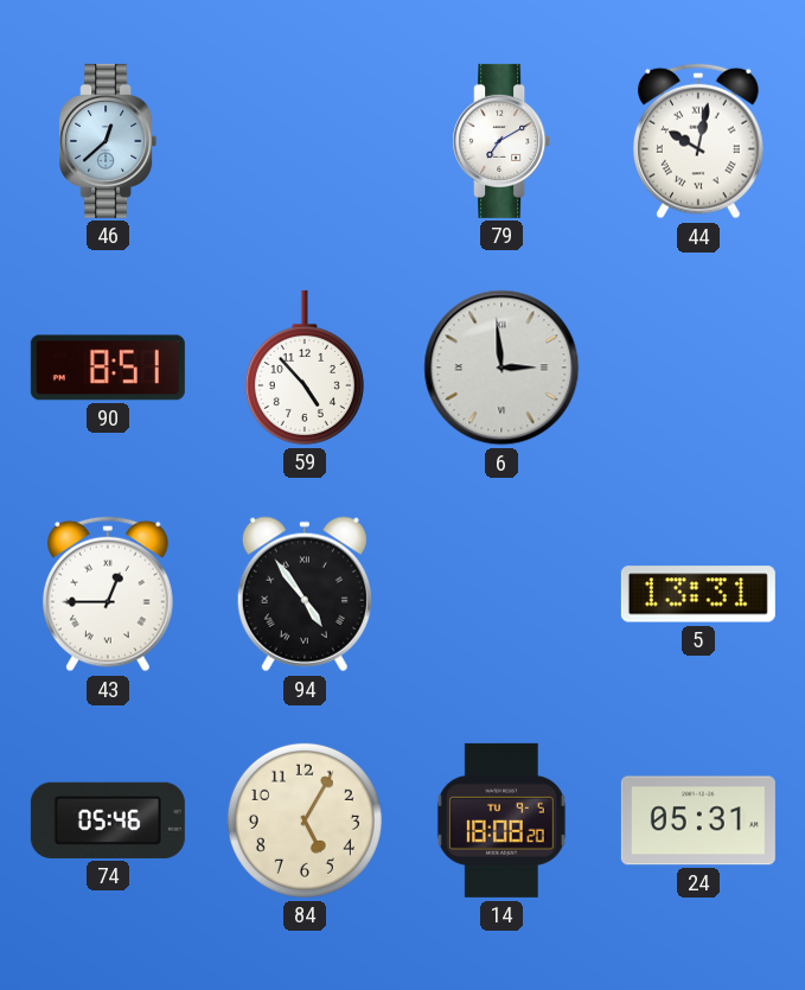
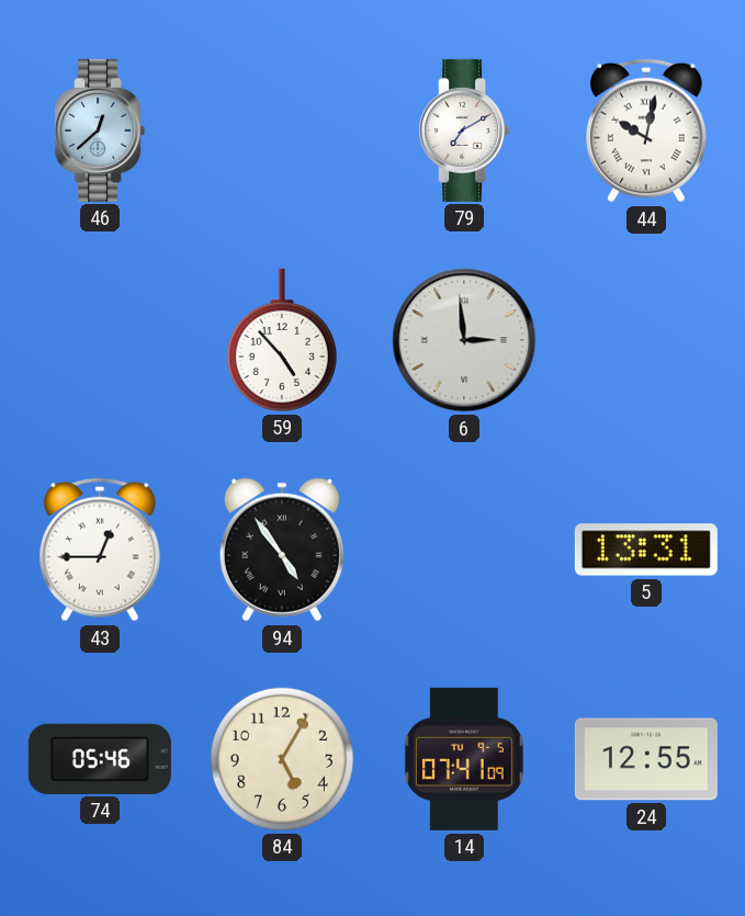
90: 8:51 -> none
14: 18:08 -> 07:41
24: 05:31 -> 12:55
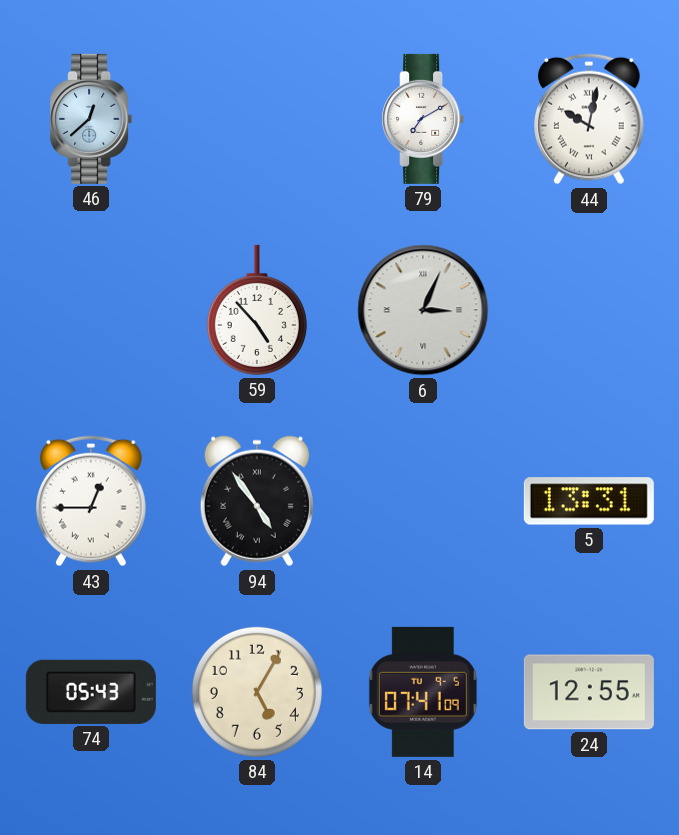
6: 2:59 -> 3:04
74: 05:46 -> 05:43
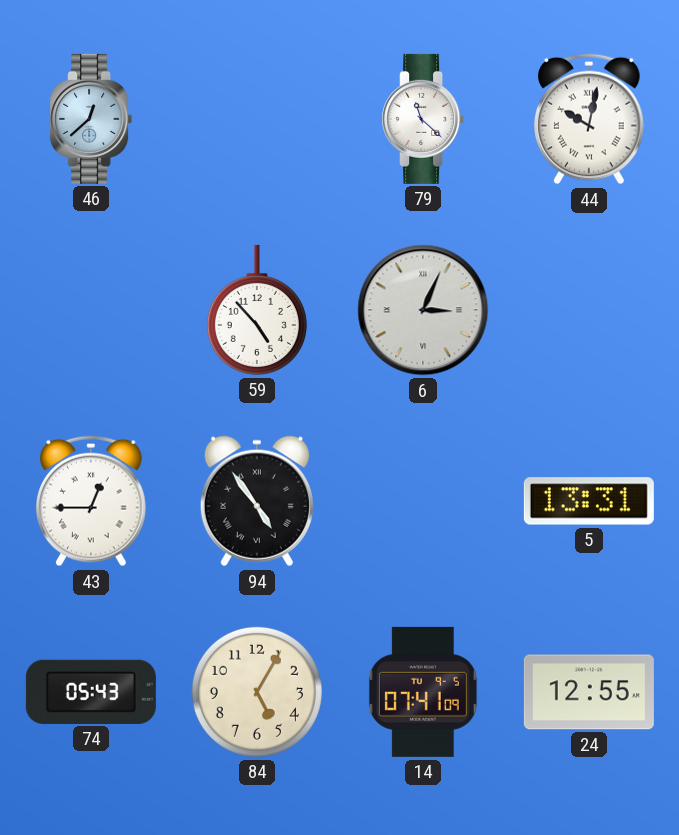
79: 7:10 -> 11:22
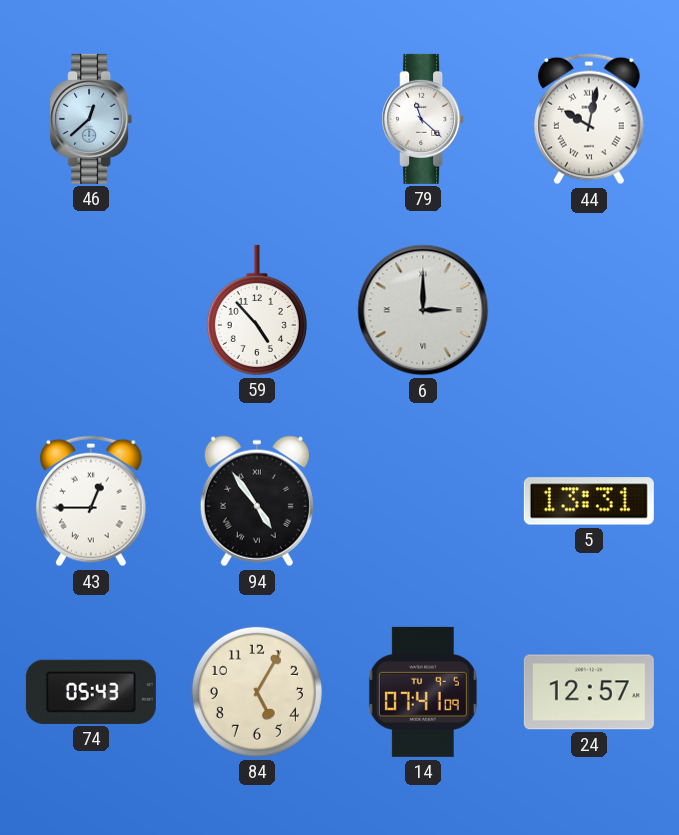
6: 3:04 -> 3:00
24: 12:55 -> 12:57
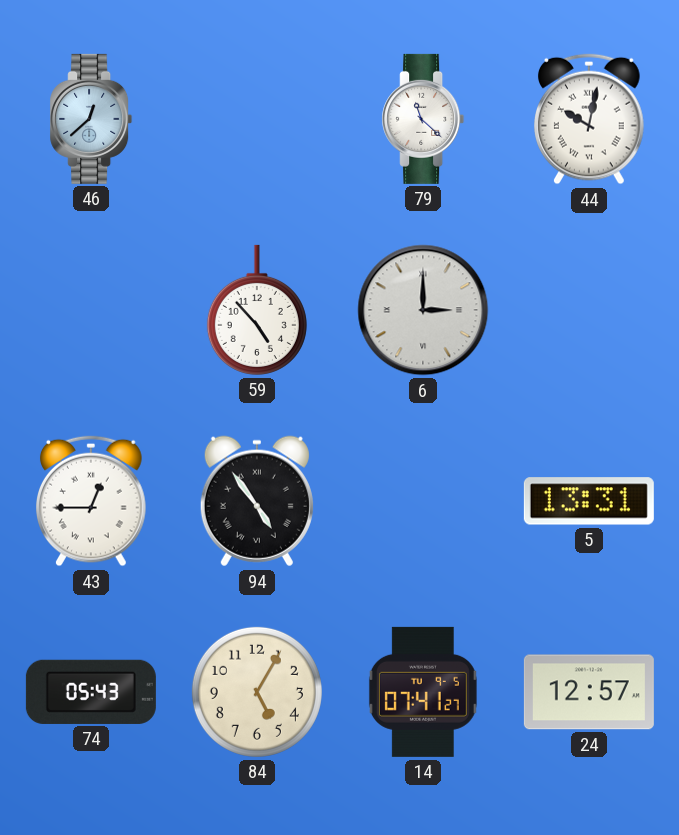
14: 07:41:09 -> 07:41:27
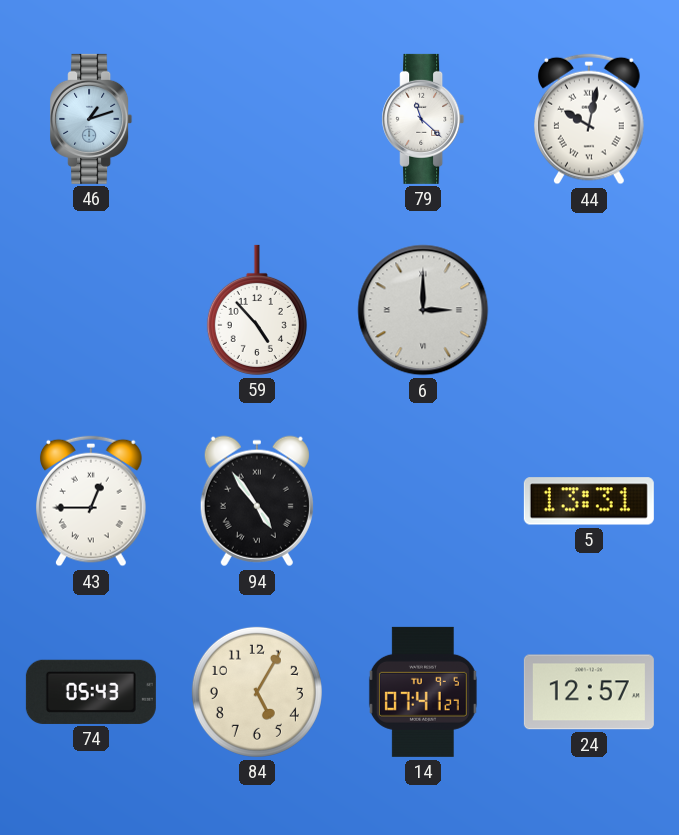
46: 12:38 -> 1:12
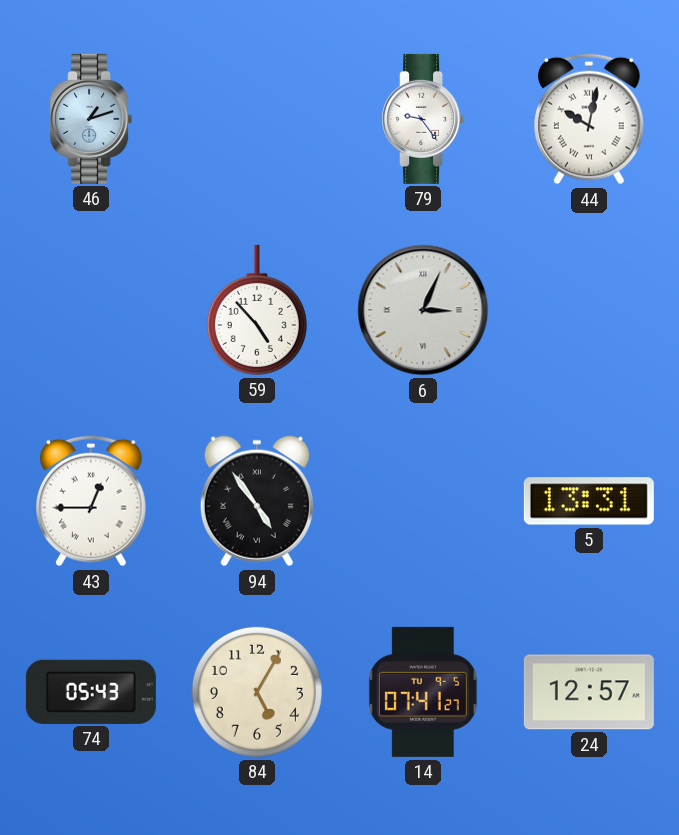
79: 11:22 -> 9:24
6: 3:00 -> 3:04
